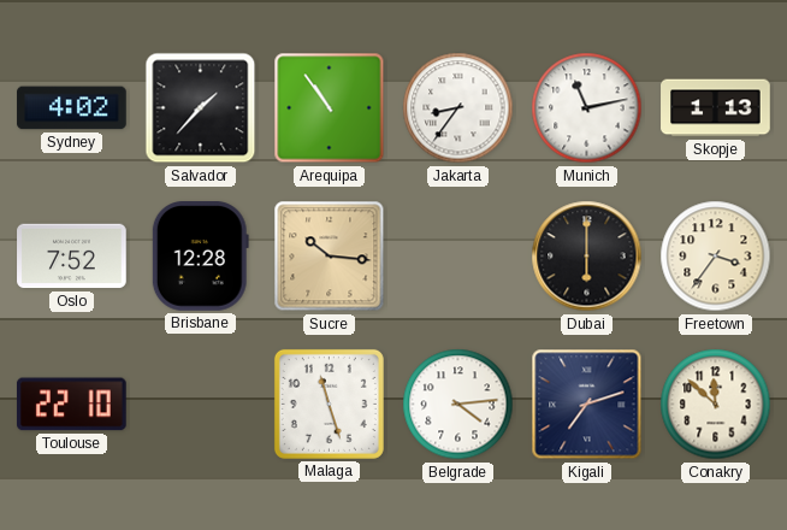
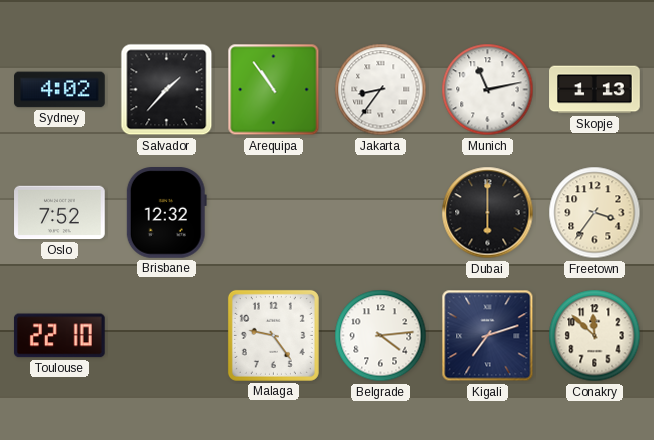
Brisbane: 12:28 -> 12:32
Sucre: 10:16 -> none
Malaga: 11:27 -> 9:24
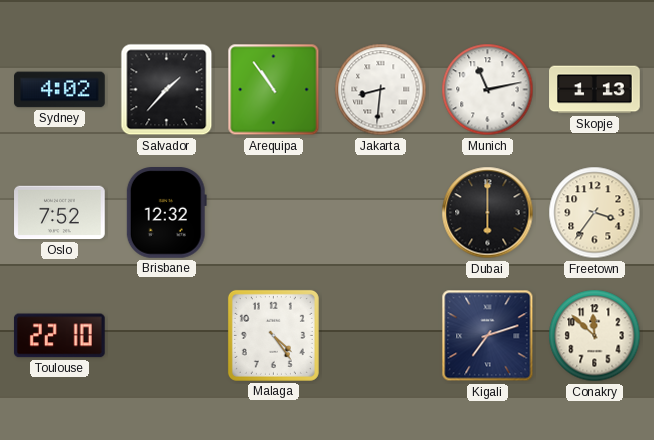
Jakarta: 8:36 -> 8:31
Malaga: 9:24 -> 4:24
Belgrade: 4:14 -> none
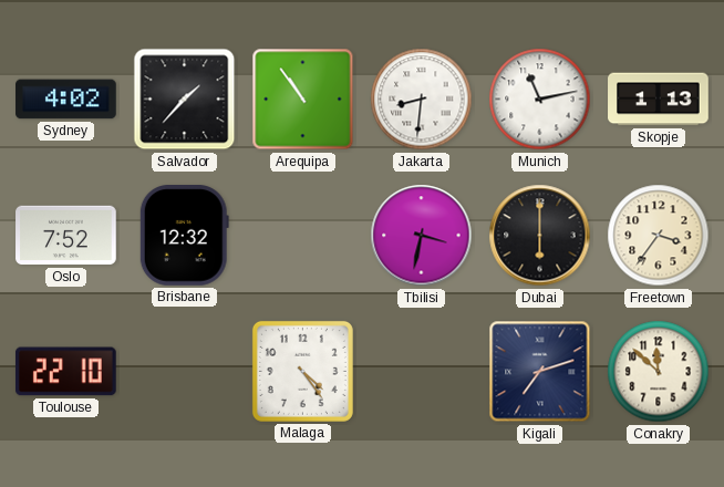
Tbilisi: none -> 3:32
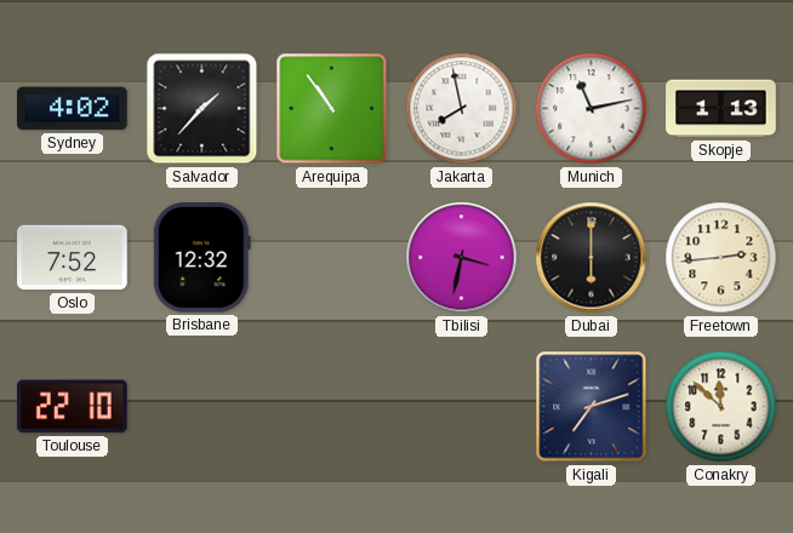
Jakarta: 8:31 -> 7:58
Freetown: 3:36 -> 2:44
Malaga: 4:24 -> none
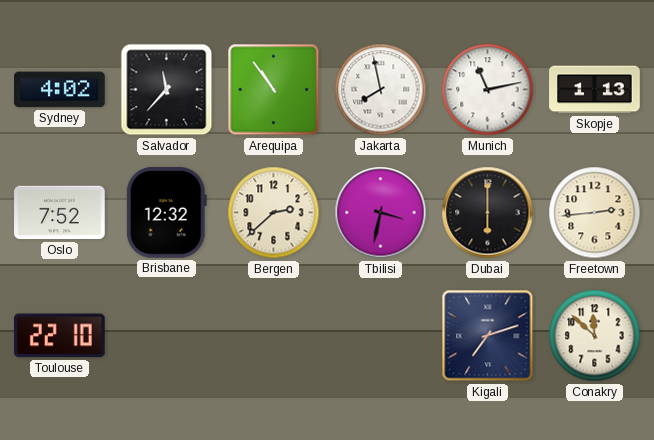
Salvador: 1:37 -> 11:37
Bergen: none -> 2:38
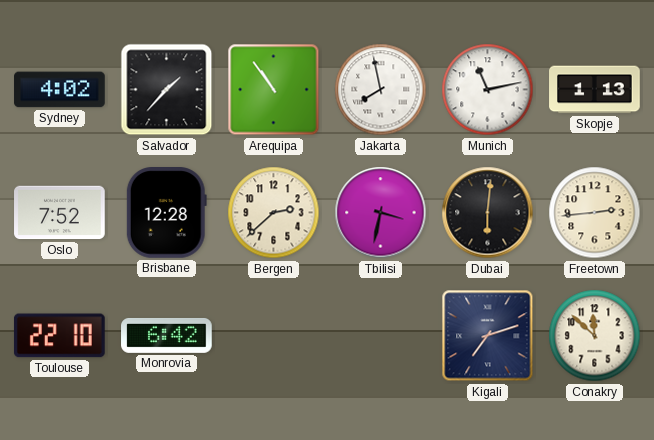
Salvador: 11:37 -> 1:37
Brisbane: 12:32 -> 12:28
Dubai: 6:00 -> 6:01
Monrovia: none -> 6:42
